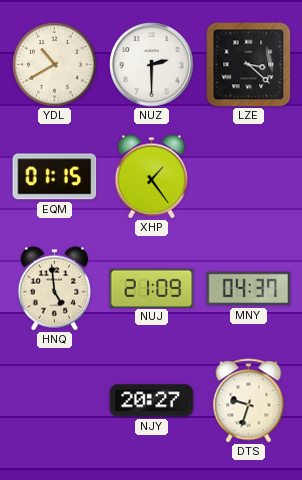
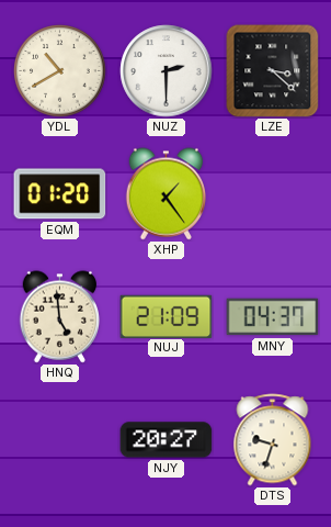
EQM: 01:15 -> 01:20
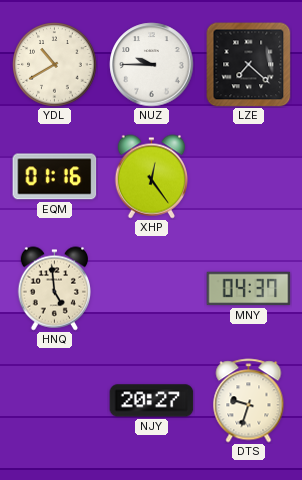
NUZ: 2:30 -> 9:45
LZE: 3:22 -> 7:22
EQM: 01:20 -> 01:16
XHP: 1:24 -> 12:24
NUJ: 21:09 -> none
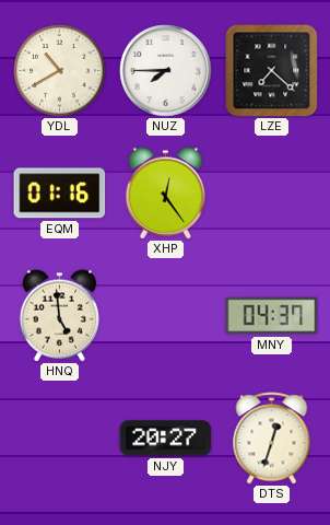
NUZ: 9:45 -> 7:45
DTS: 9:33 -> 12:33
